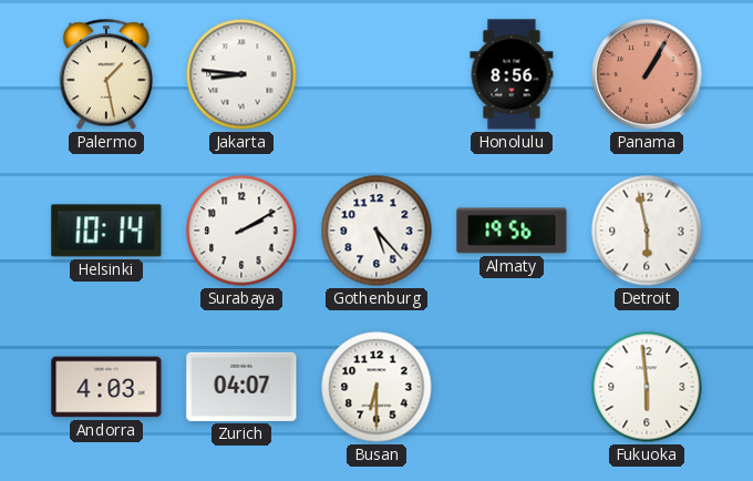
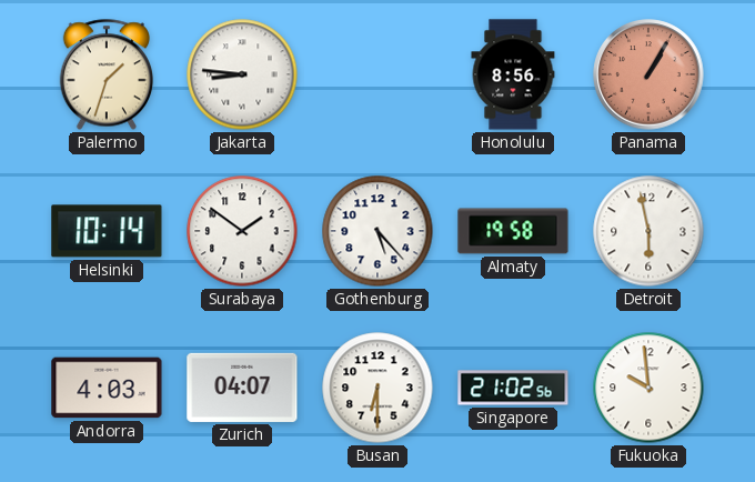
Palermo: 1:28 -> 1:33
Surabaya: 2:10 -> 1:51
Almaty: 19:56 -> 19:58
Singapore: none -> 21:02
Fukuoka: 5:59 -> 9:59
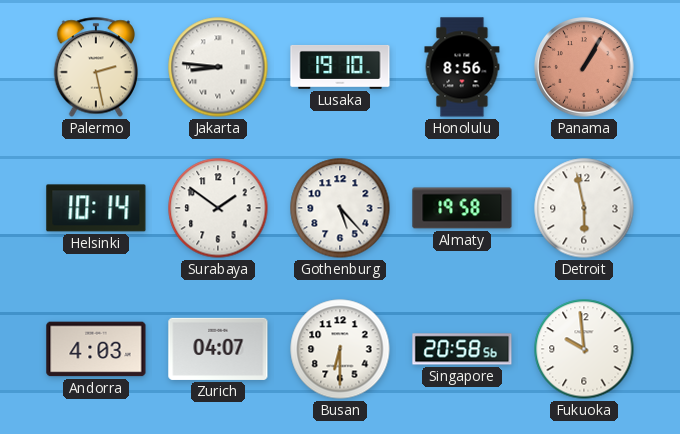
Palermo: 1:33 -> 2:28
Lusaka: none -> 19:10
Singapore: 21:02 -> 20:58
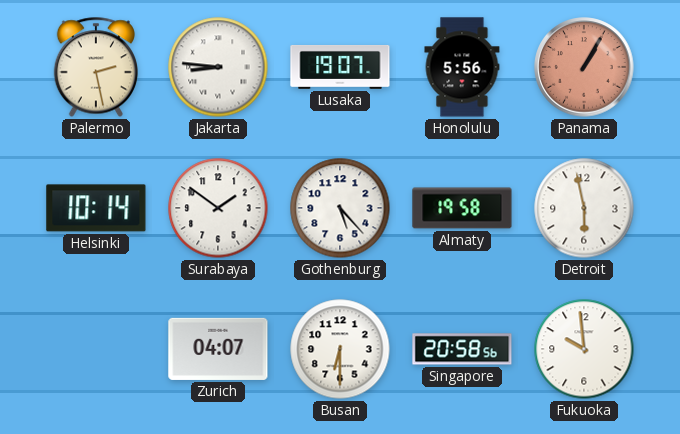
Lusaka: 19:10 -> 19:07
Honolulu: 8:56 -> 5:56
Andorra: 4:03 -> none
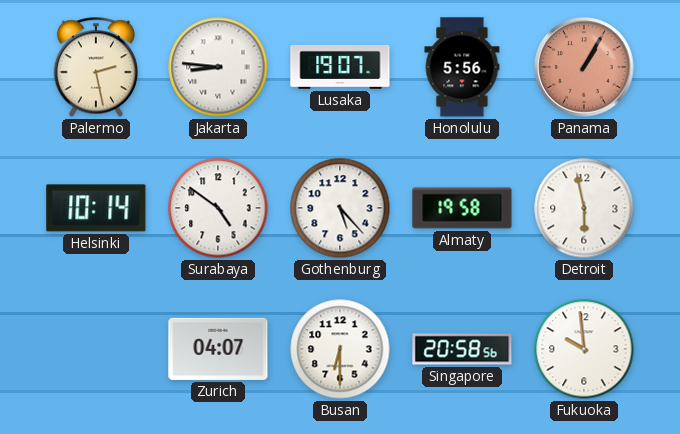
Surabaya: 1:51 -> 4:51
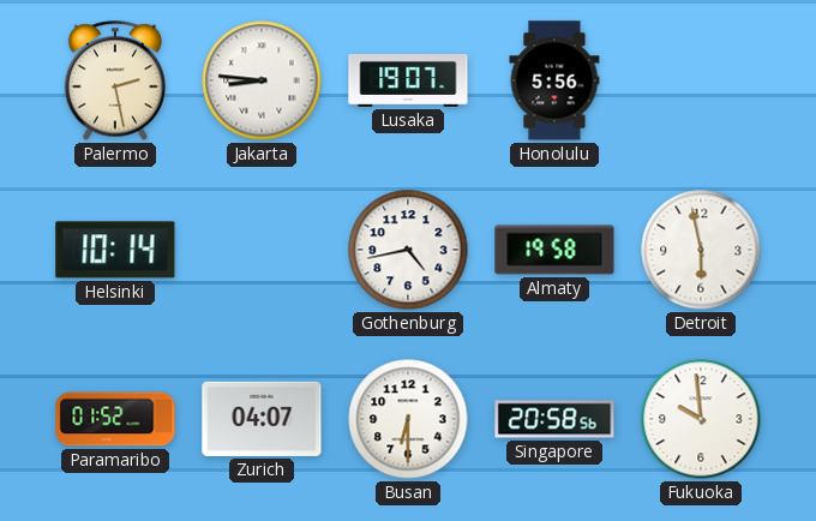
Panama: 1:05 -> none
Surabaya: 4:51 -> none
Gothenburg: 5:23 -> 4:43
Paramaribo: none -> 01:52
